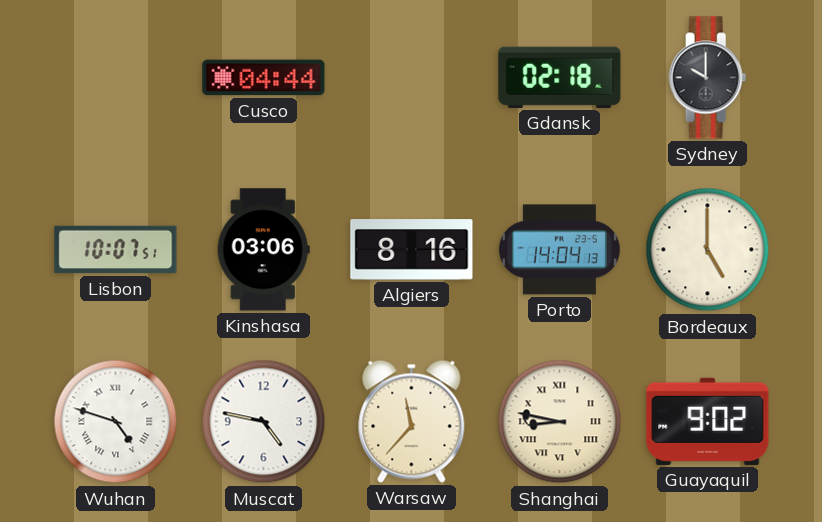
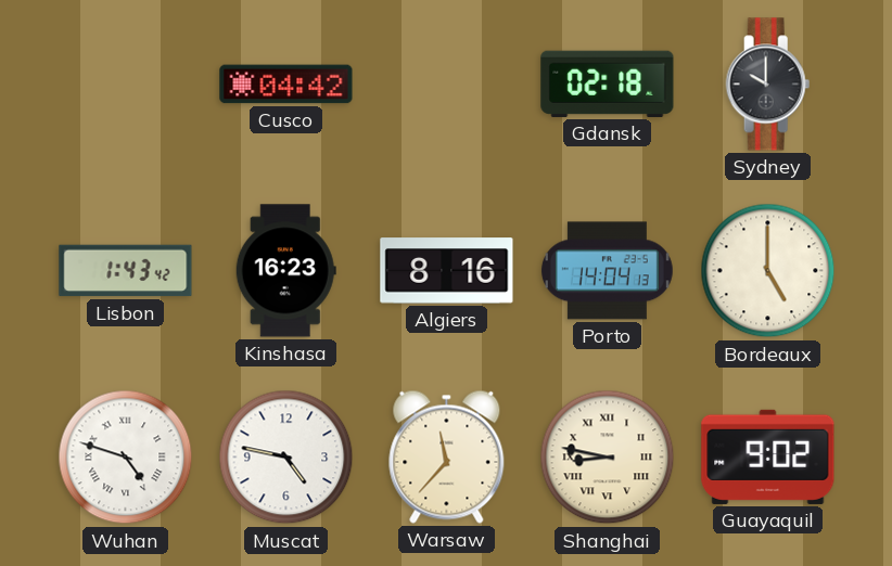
Cusco: 04:44 -> 04:42
Lisbon: 10:07 -> 1:43
Kinshasa: 03:06 -> 16:23
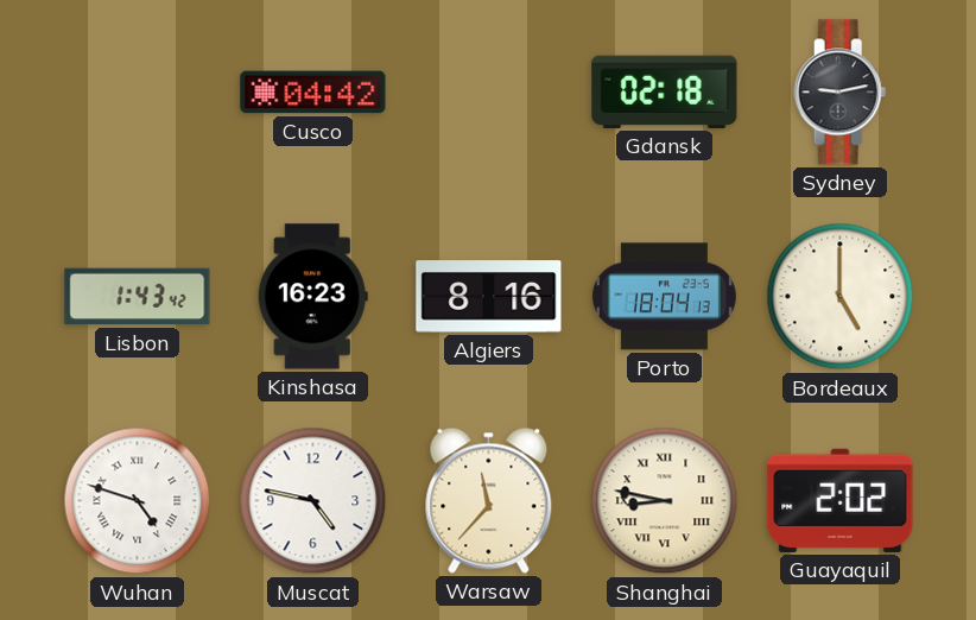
Sydney: 10:00 -> 9:13
Porto: 14:04 -> 18:04
Guayaquil: 9:02 -> 2:02
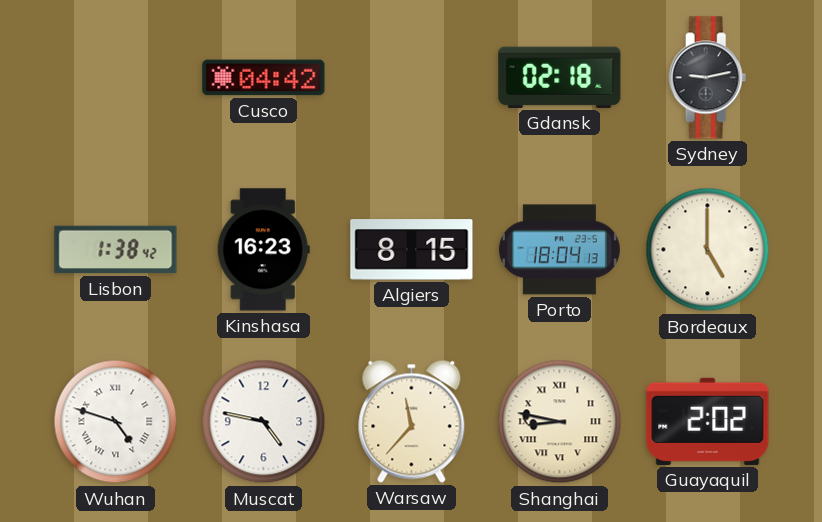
Lisbon: 1:43 -> 1:38
Algiers: 8:16 -> 8:15
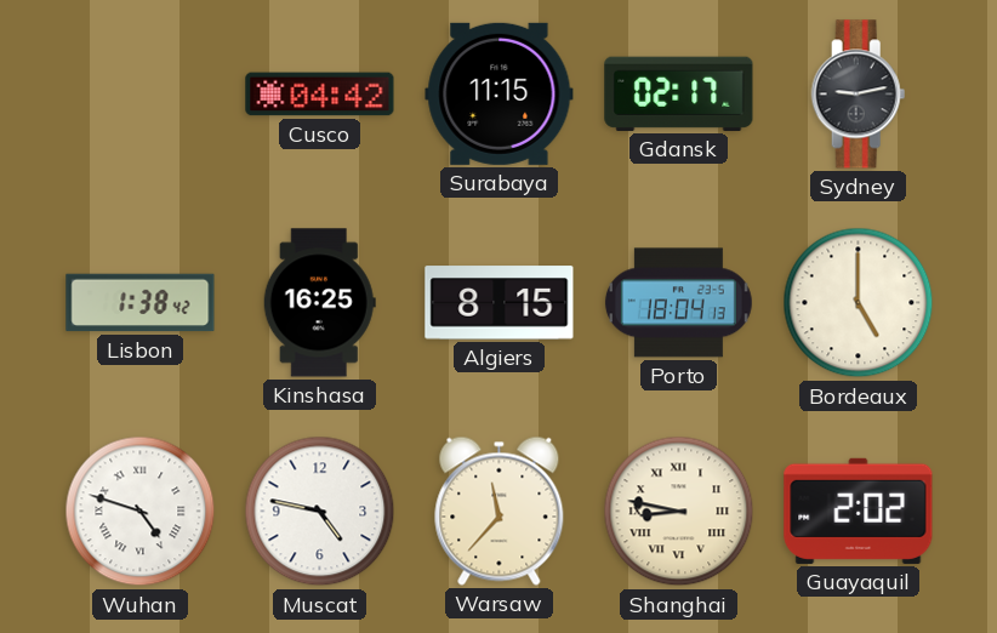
Surabaya: none -> 11:15
Gdansk: 02:18 -> 02:17
Kinshasa: 16:23 -> 16:25
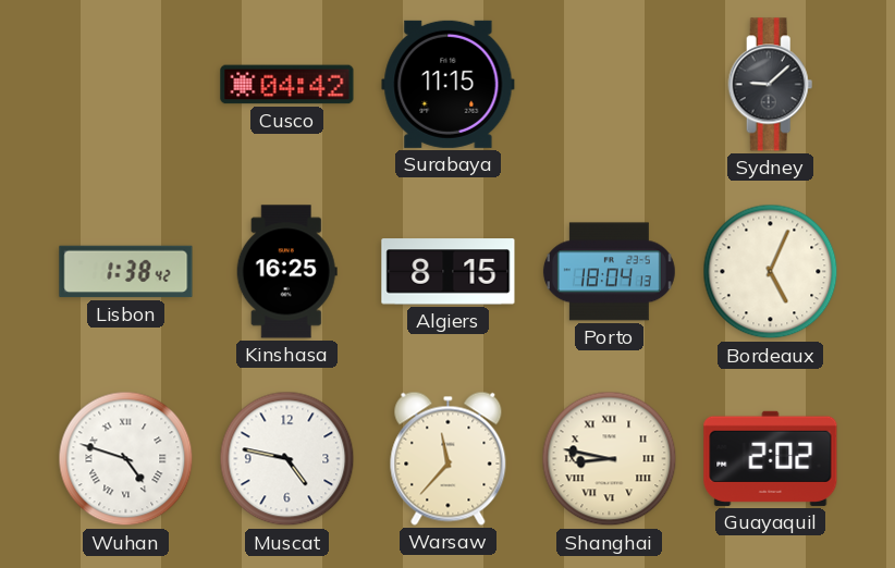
Gdansk: 02:17 -> none
Sydney: 9:13 -> 9:08
Bordeaux: 5:00 -> 5:04
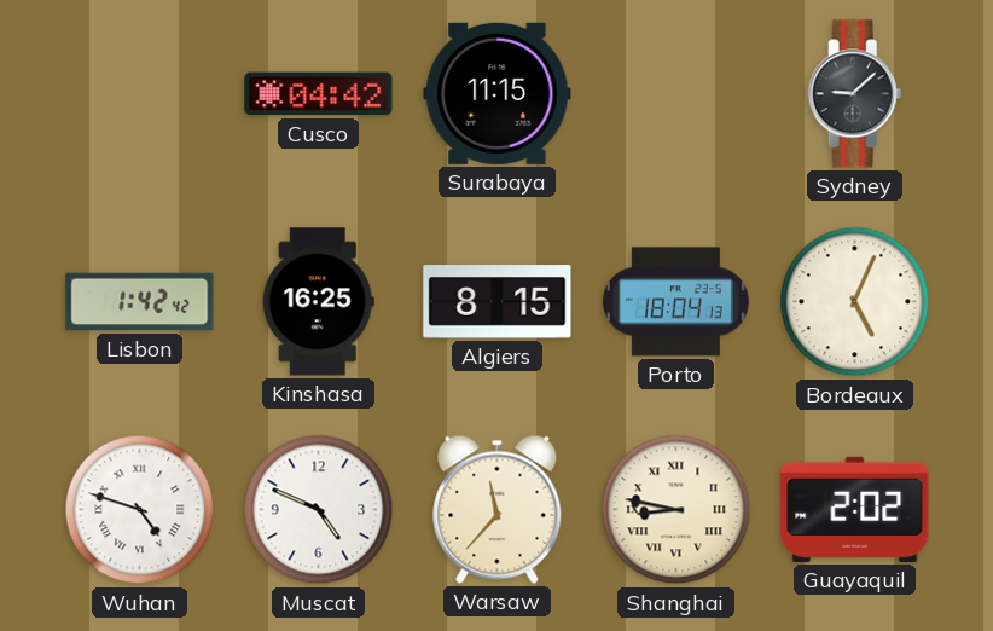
Lisbon: 1:38 -> 1:42
Muscat: 4:47 -> 4:49
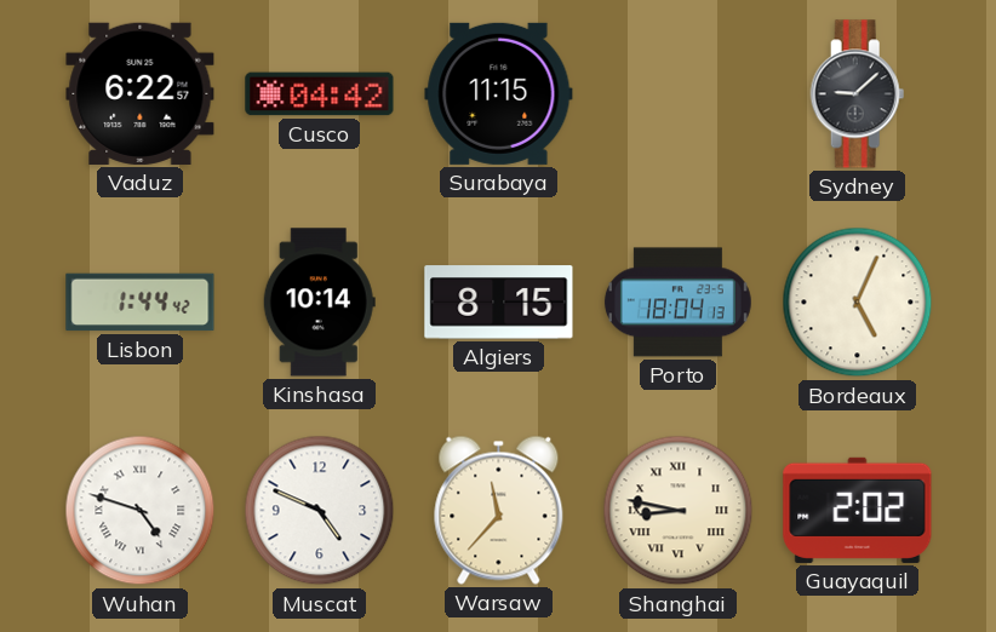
Vaduz: none -> 6:22
Lisbon: 1:42 -> 1:44
Kinshasa: 16:25 -> 10:14
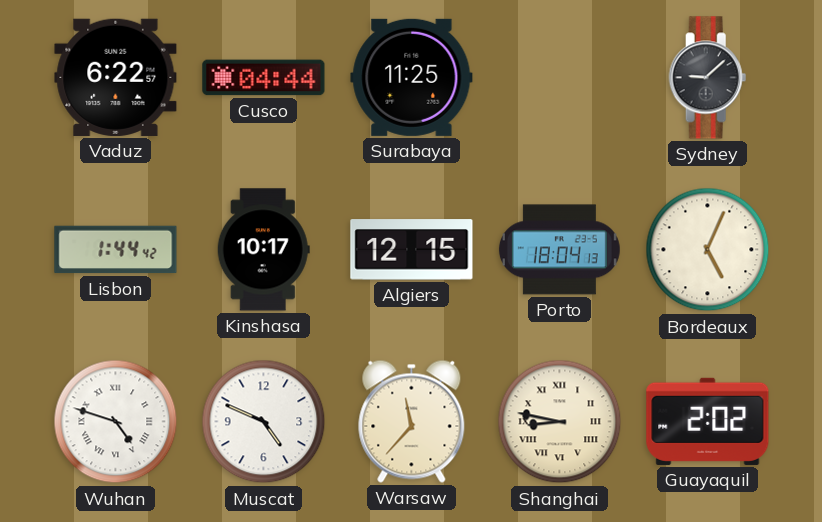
Cusco: 04:42 -> 04:44
Surabaya: 11:15 -> 11:25
Kinshasa: 10:14 -> 10:17
Algiers: 8:15 -> 12:15
